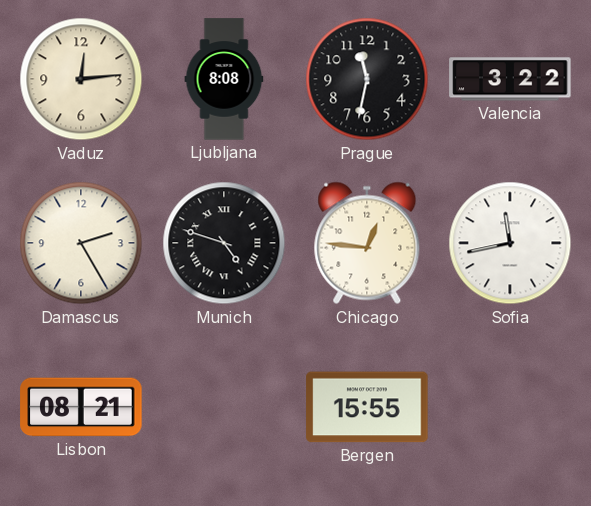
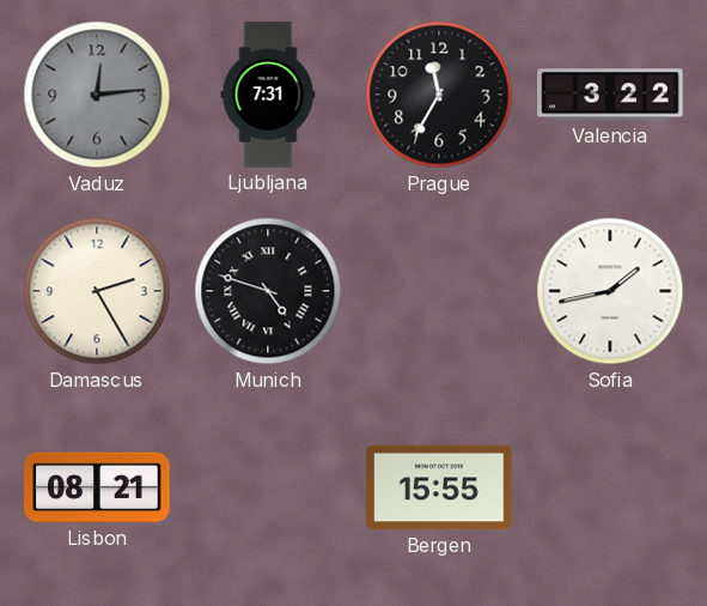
Vaduz dial: cream -> grey
Ljubljana: 8:08 -> 7:31
Prague: 11:32 -> 11:35
Chicago: 12:46 -> none
Sofia: 11:43 -> 1:43
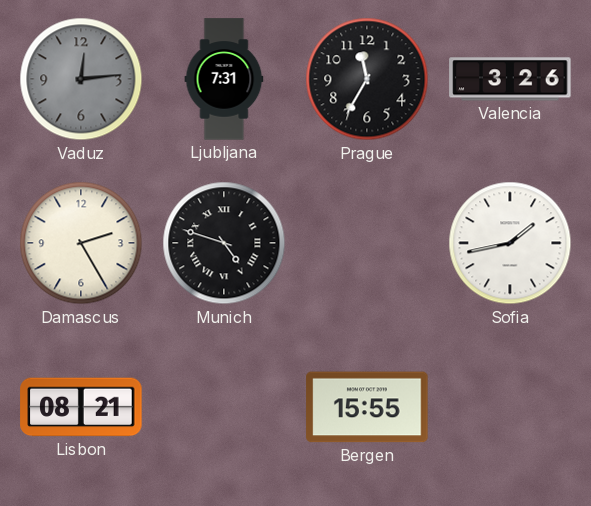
Valencia: 3:22 -> 3:26
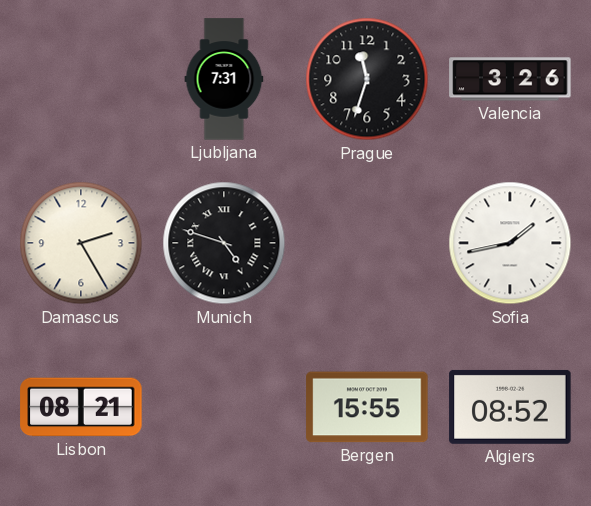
Vaduz: 12:14 -> none
Prague: 11:35 -> 11:33
Algiers: none -> 08:52
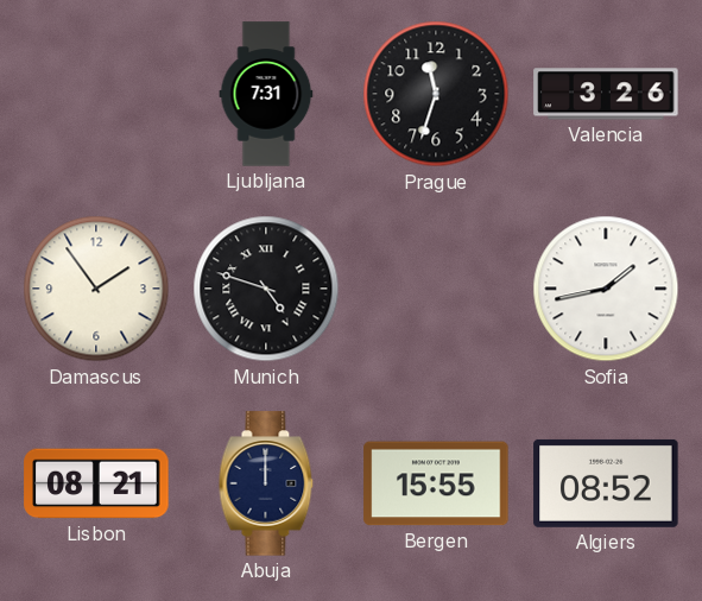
Damascus: 2:25 -> 1:54
Abuja: none -> 12:00
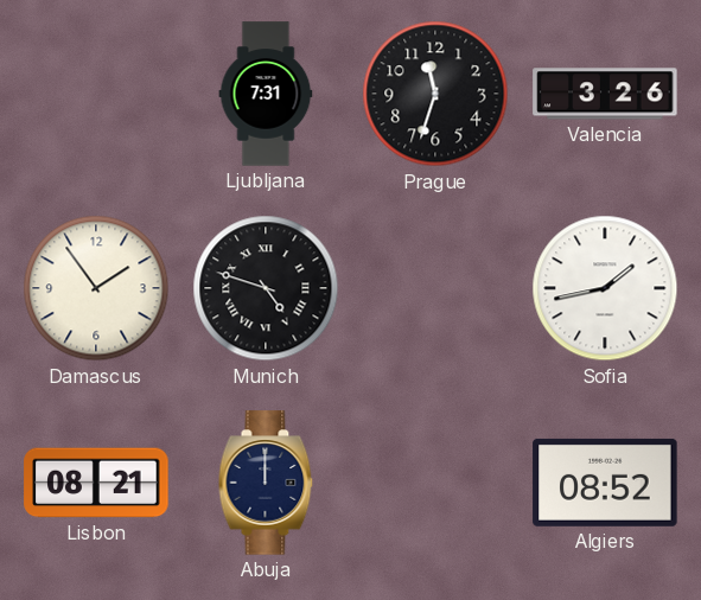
Bergen: 15:55 -> none
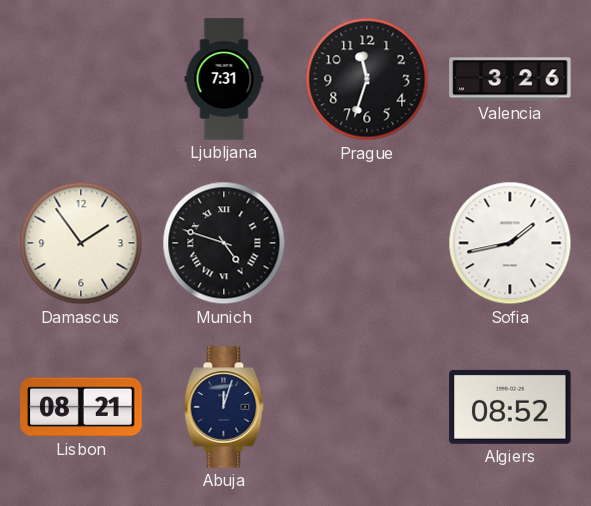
Abuja: 12:00 -> 12:03
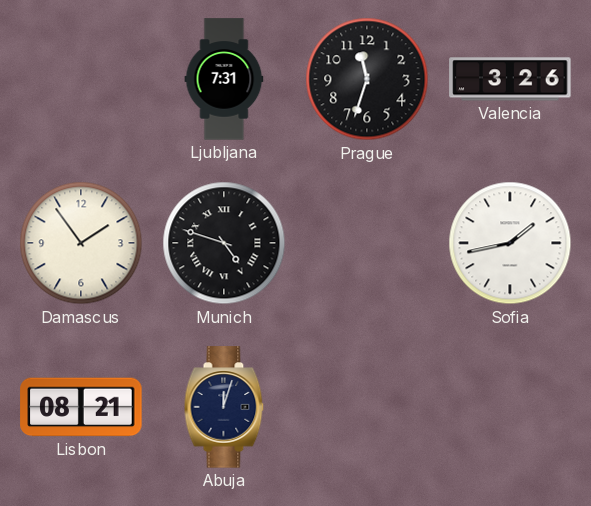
Algiers: 08:52 -> none
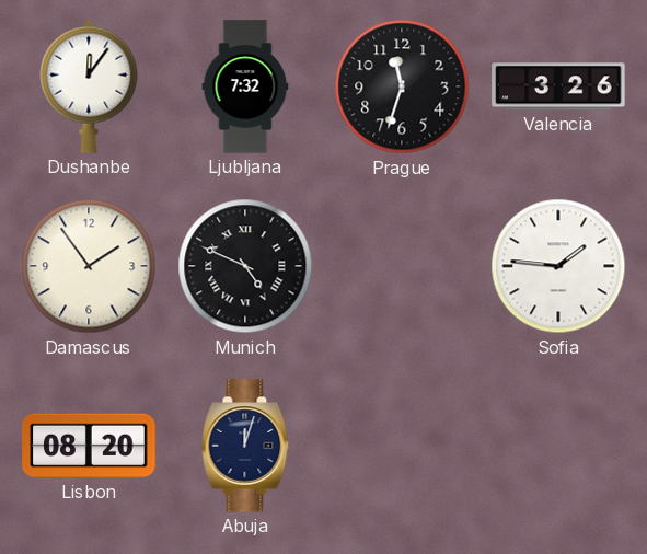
Dushanbe: none -> 12:06
Ljubljana: 7:31 -> 7:32
Munich: 4:48 -> 4:49
Sofia: 1:43 -> 1:46
Lisbon: 08:21 -> 08:20
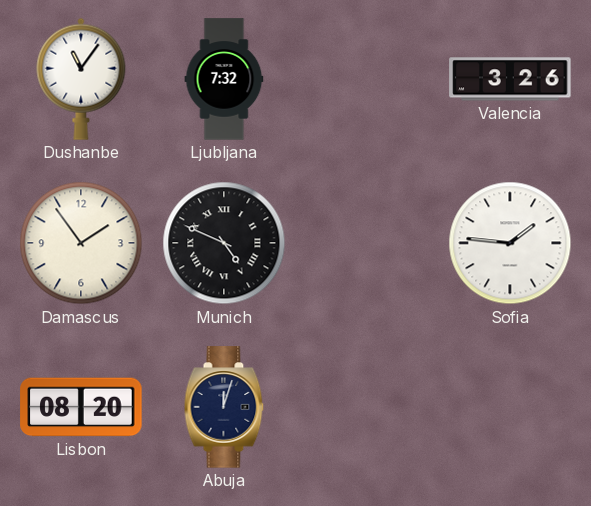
Dushanbe: 12:06 -> 11:06
Prague: 11:33 -> none
